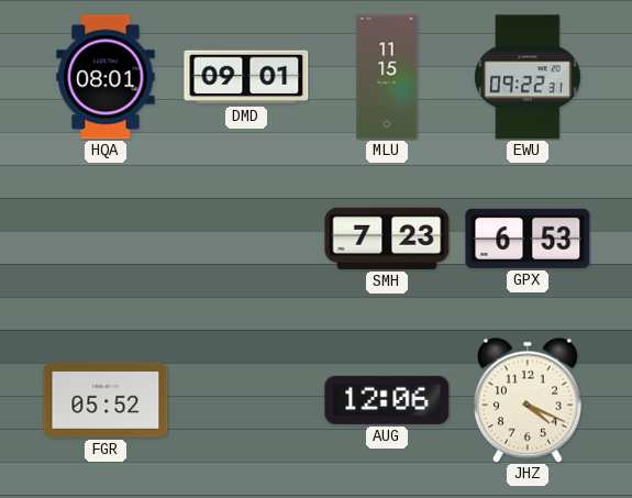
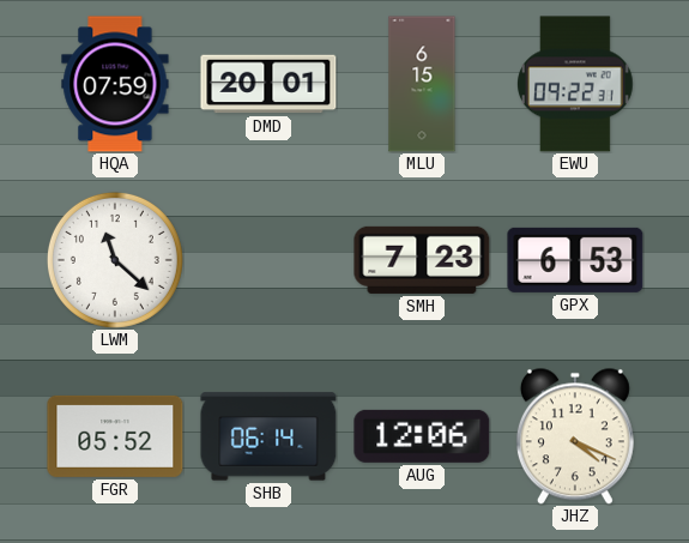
HQA: 08:01 -> 07:59
DMD: 09:01 -> 20:01
MLU: 11:15 -> 6:15
LWM: none -> 11:22
SHB: none -> 06:14
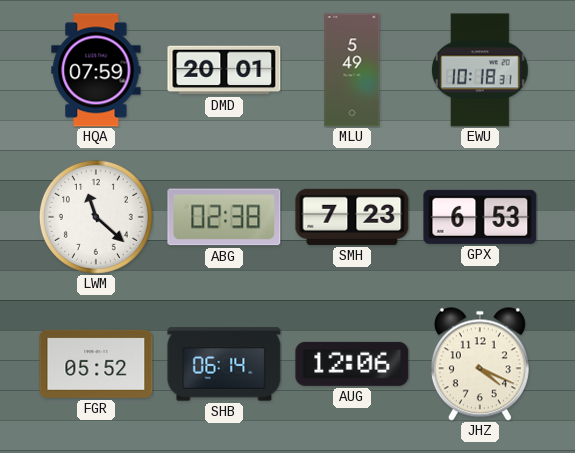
MLU: 6:15 -> 5:49
EWU: 09:22 -> 10:18
ABG: none -> 02:38
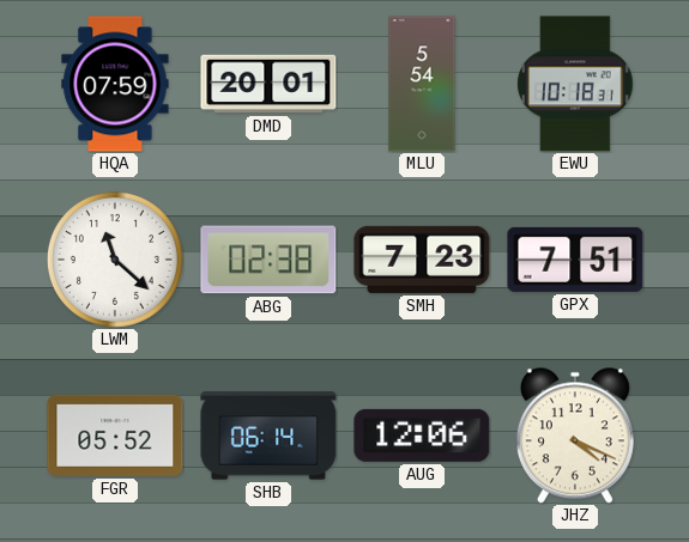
MLU: 5:49 -> 5:54
GPX: 6:53 -> 7:51
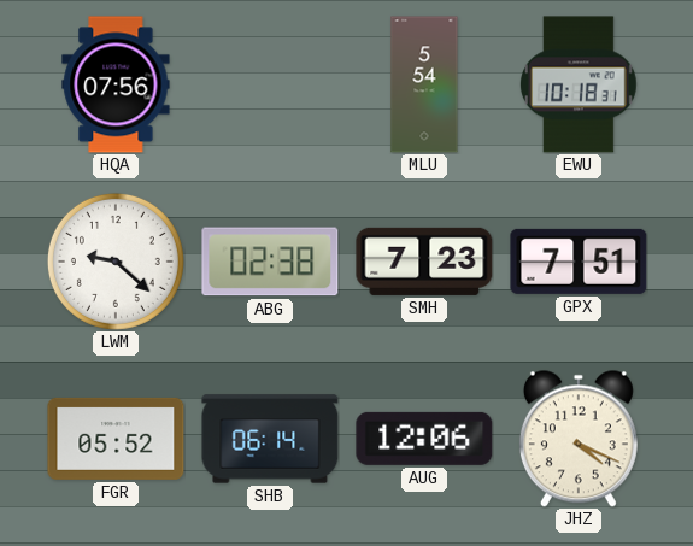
HQA: 07:59 -> 07:56
DMD: 20:01 -> none
LWM: 11:22 -> 9:22
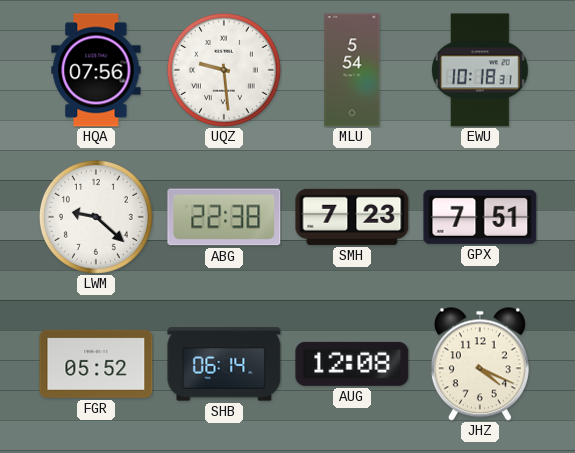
UQZ: none -> 9:29
ABG: 02:38 -> 22:38
AUG: 12:06 -> 12:08
